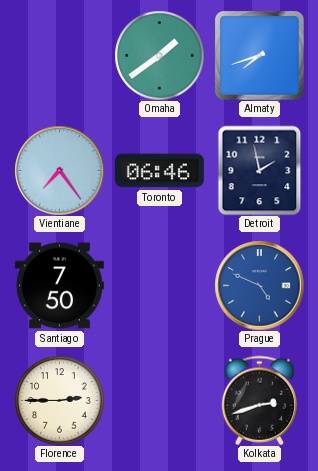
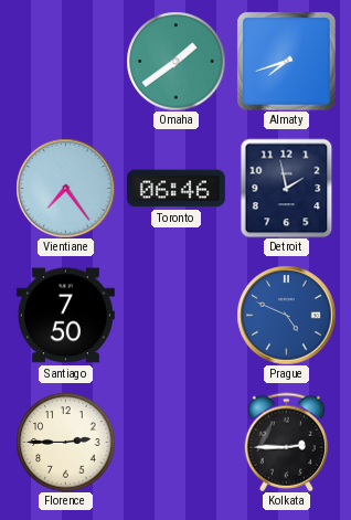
Kolkata: 2:42 -> 2:45
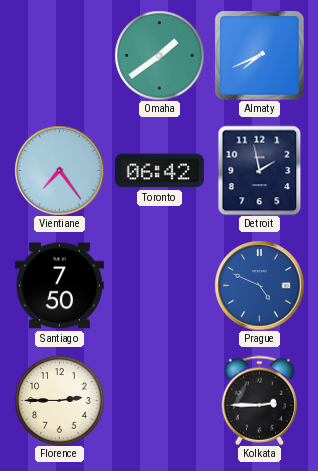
Almaty: 7:42 -> 7:41
Toronto: 06:46 -> 06:42
